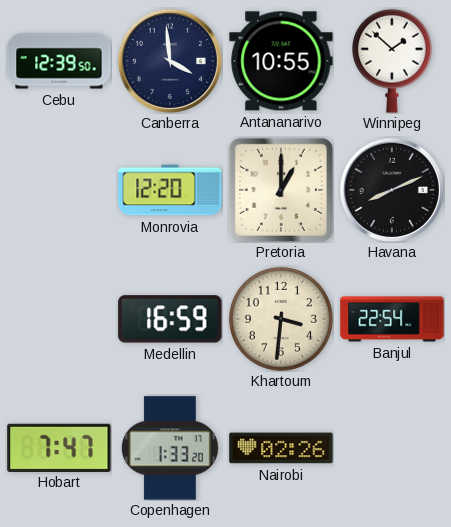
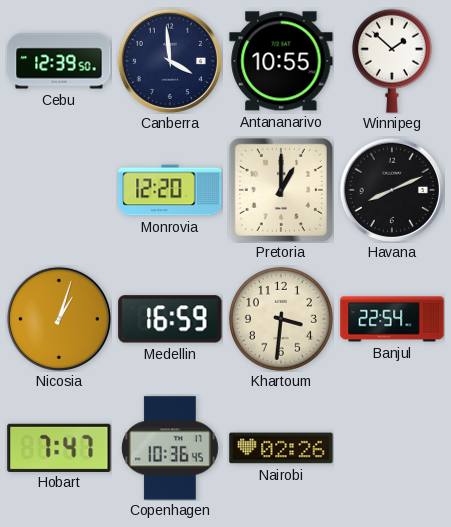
Nicosia: none -> 1:03
Copenhagen: 1:33 -> 10:36
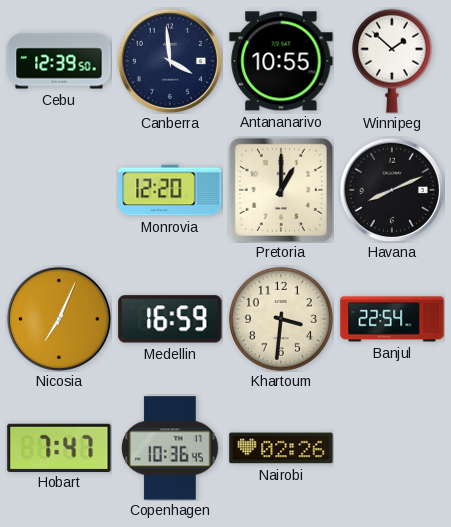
Nicosia: 1:03 -> 7:04
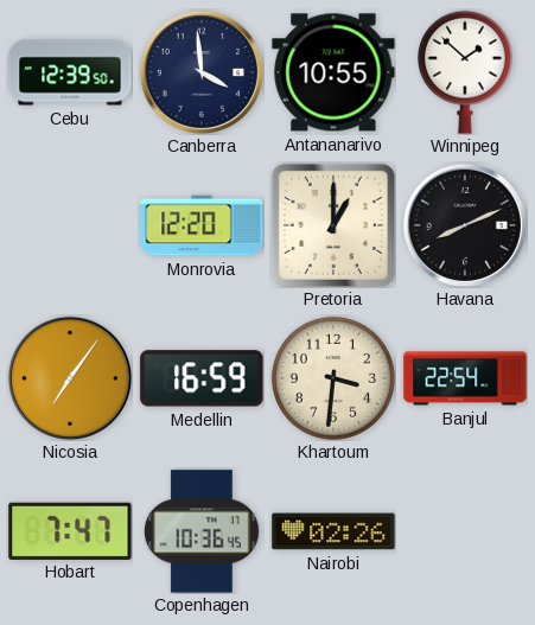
Nicosia: 7:04 -> 7:06
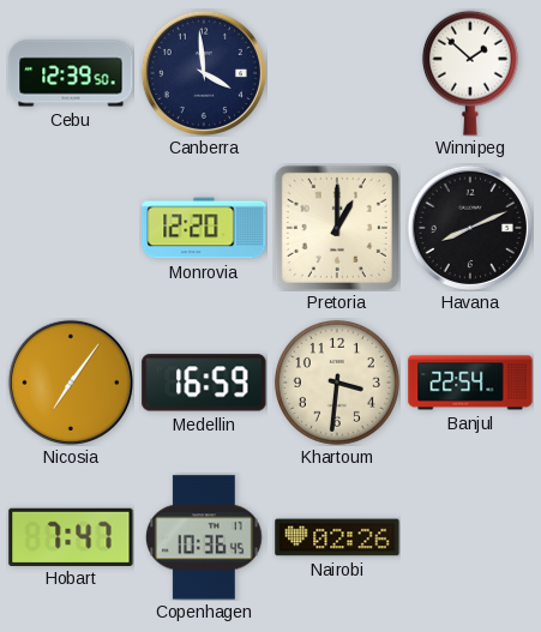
Antananarivo: 10:55 -> none
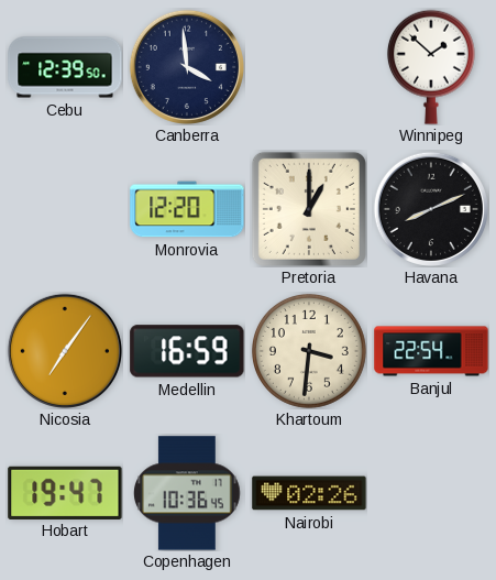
Hobart: 7:47 -> 19:47
